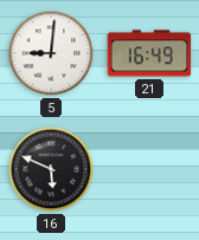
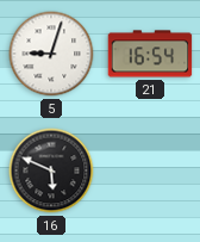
5: 9:01 -> 9:03
21: 16:49 -> 16:54
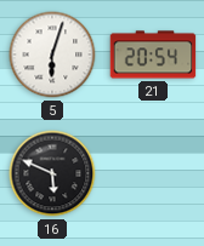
5: 9:03 -> 6:03
21: 16:54 -> 20:54
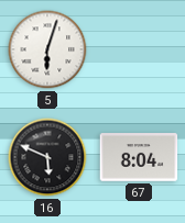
21: 20:54 -> none
67: none -> 8:04
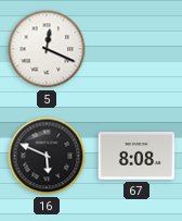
5: 6:03 -> 12:19
67: 8:04 -> 8:08
